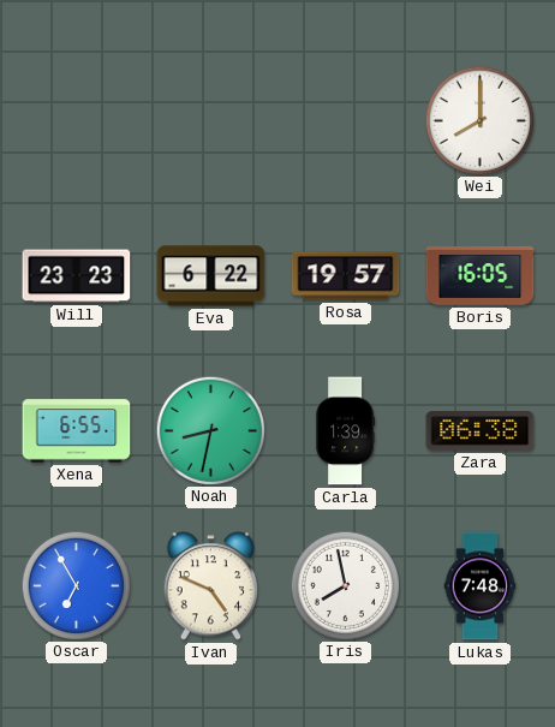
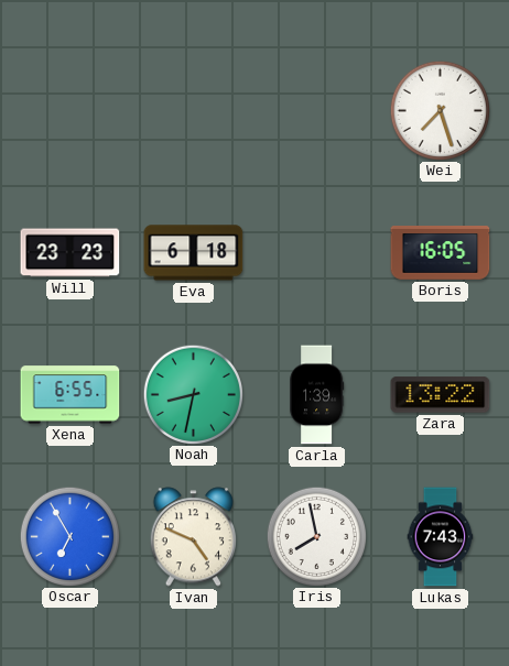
Wei: 8:00 -> 7:27
Eva: 6:22 -> 6:18
Rosa: 19:57 -> none
Zara: 06:38 -> 13:22
Lukas: 7:48 -> 7:43
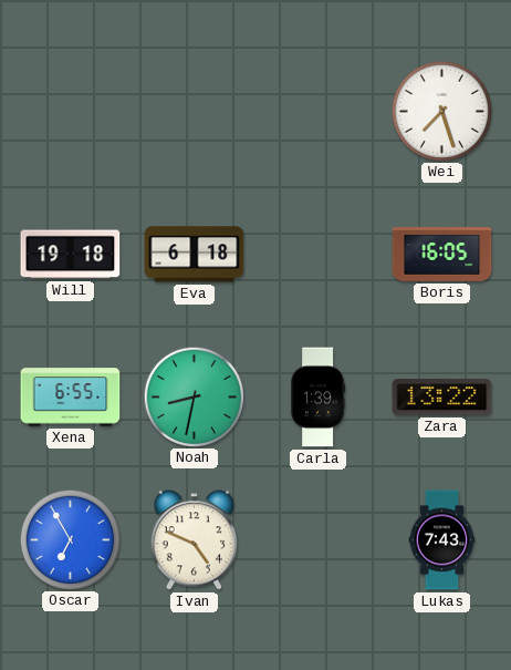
Will: 23:23 -> 19:18
Iris: 7:58 -> none
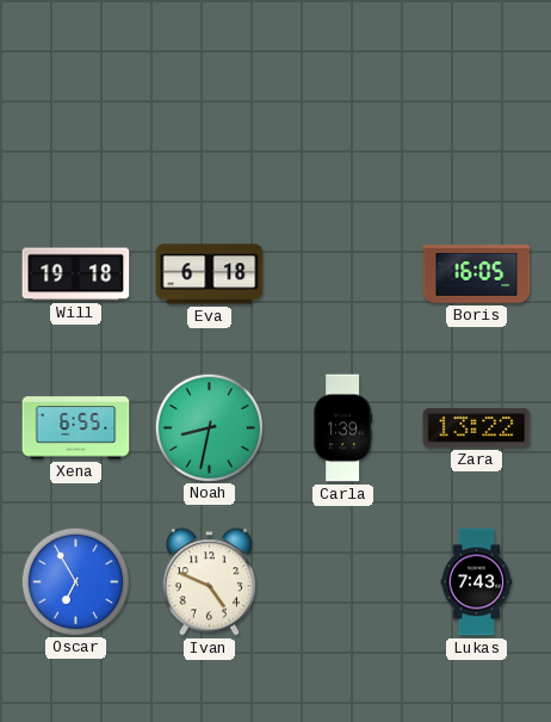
Wei: 7:27 -> none
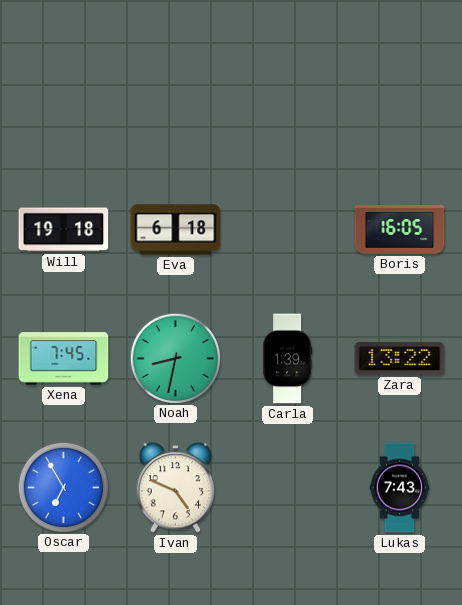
Xena: 6:55 -> 7:45
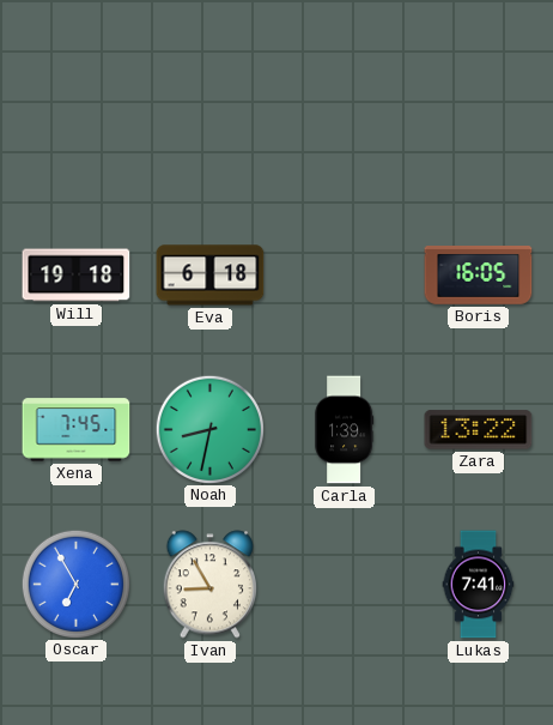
Ivan: 4:49 -> 8:55
Lukas: 7:43 -> 7:41
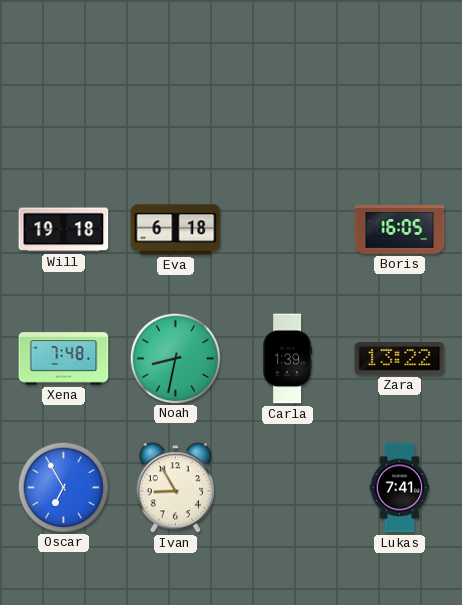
Xena: 7:45 -> 7:48
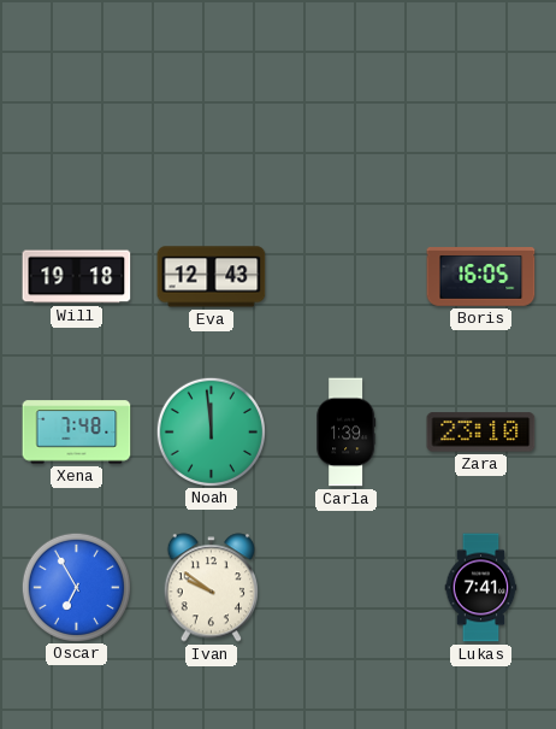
Eva: 6:18 -> 12:43
Noah: 8:32 -> 11:59
Zara: 13:22 -> 23:10
Ivan: 8:55 -> 9:51
